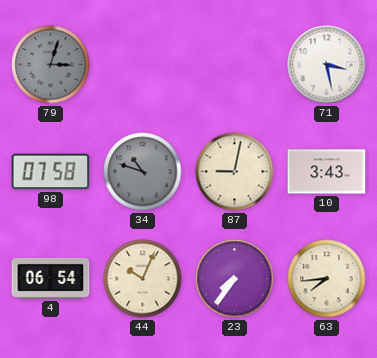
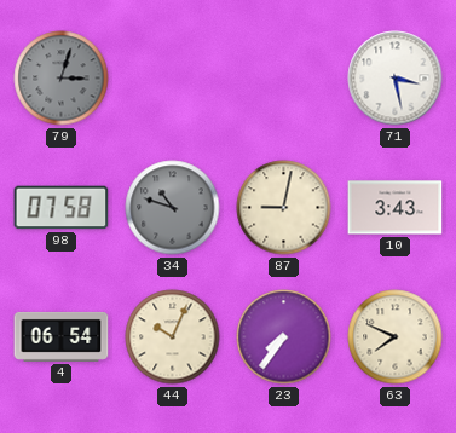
63: 7:44 -> 7:49
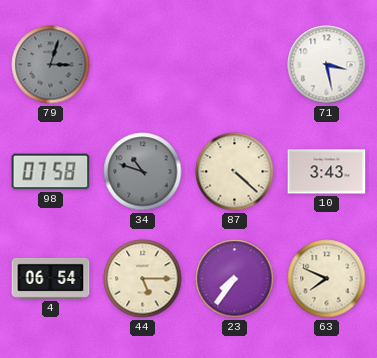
87: 9:02 -> 4:22
44: 10:04 -> 5:15
